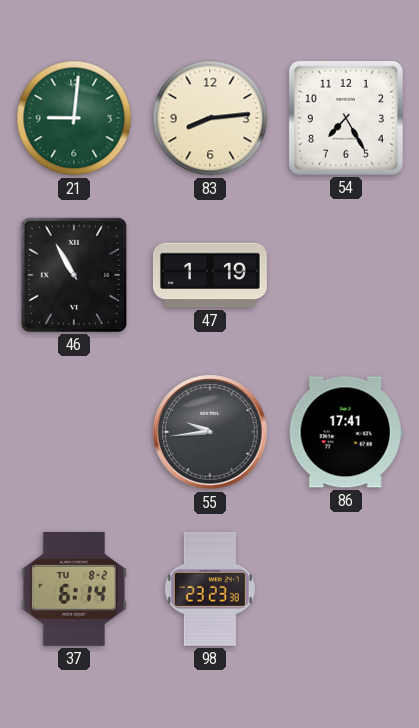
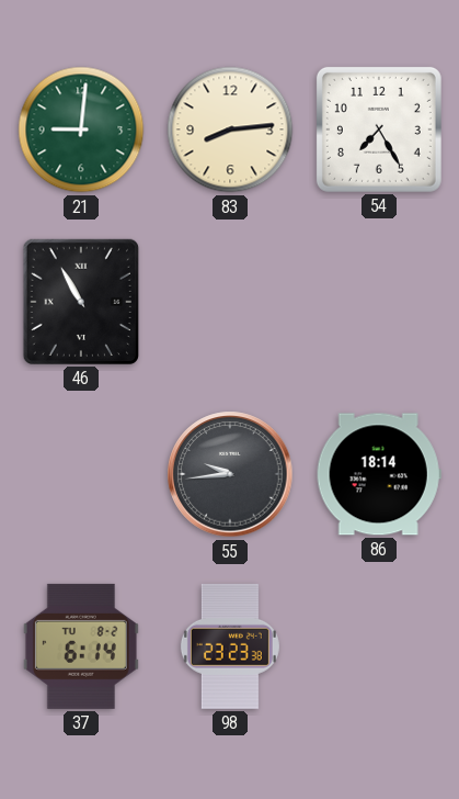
47: 1:19 -> none
86: 17:41 -> 18:14
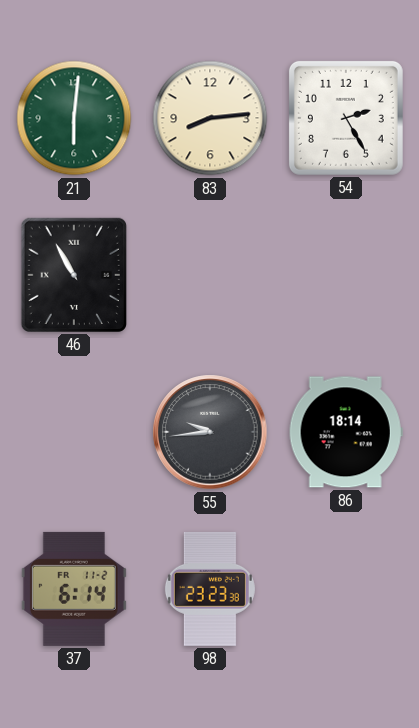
21: 9:01 -> 6:01
54: 7:25 -> 2:25
37 date: TU 8-2 -> FR 11-2
